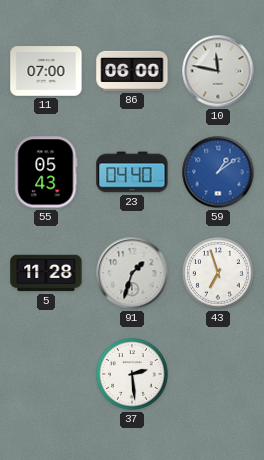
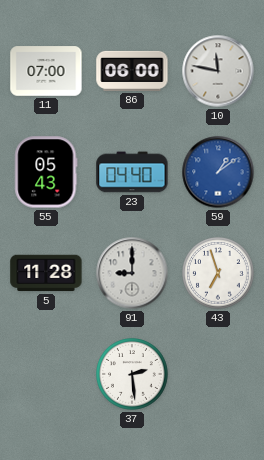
91: 1:33 -> 9:00
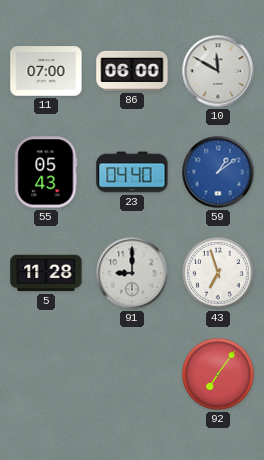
10: 11:47 -> 11:50
37: 2:29 -> none
92: none -> 7:06
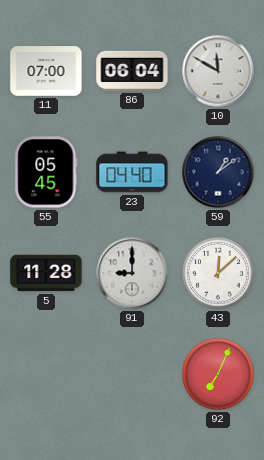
86: 06:00 -> 06:04
55: 05:43 -> 05:45
59 dial: blue -> navy
43: 6:57 -> 12:08
92: 7:06 -> 7:04
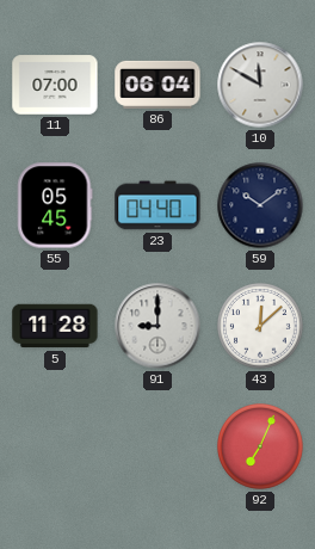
59: 1:09 -> 10:09
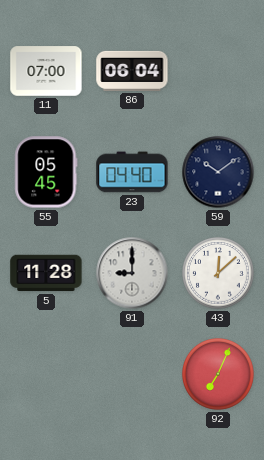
10: 11:50 -> none
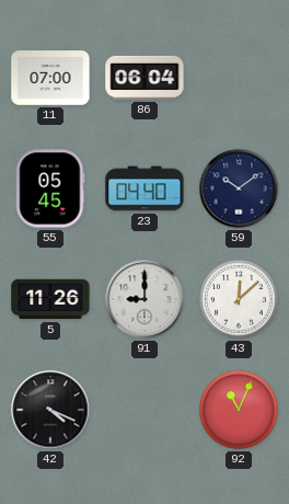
5: 11:28 -> 11:26
42: none -> 4:19
92: 7:04 -> 11:04
